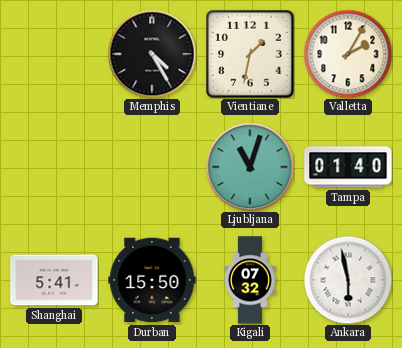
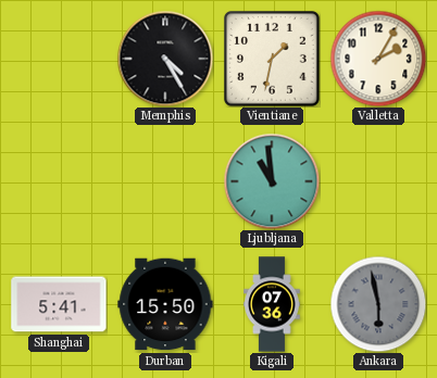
Ljubljana: 11:03 -> 10:59
Tampa: 01:40 -> none
Kigali: 07:32 -> 07:36
Ankara dial: white -> grey
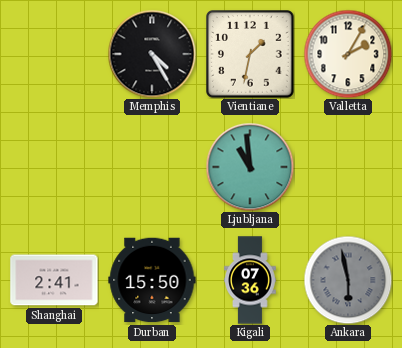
Shanghai: 5:41 -> 2:41
